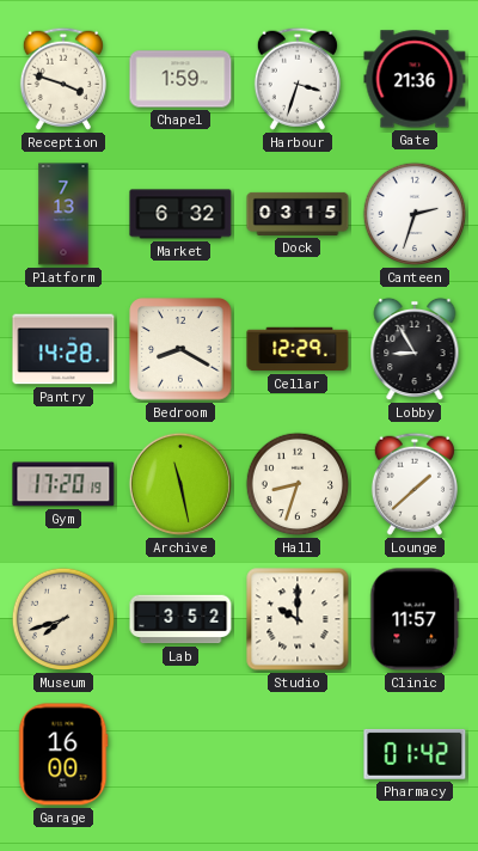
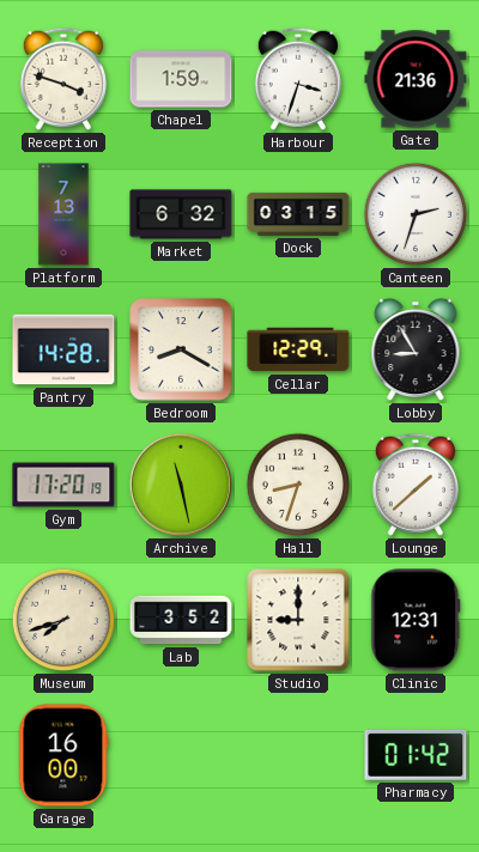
Studio: 10:00 -> 9:00
Clinic: 11:57 -> 12:31
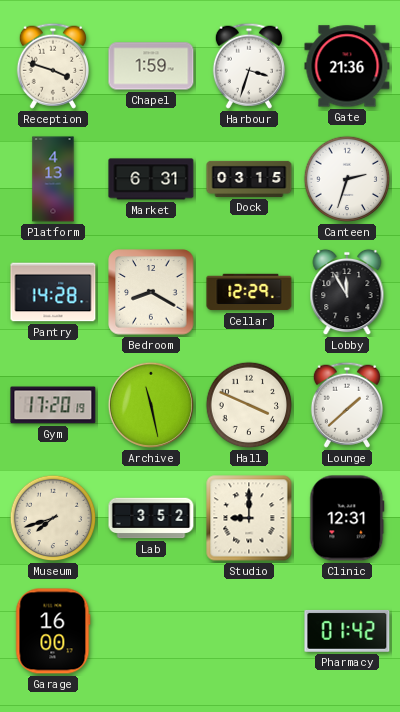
Platform: 7:13 -> 4:13
Market: 6:32 -> 6:31
Lobby: 8:55 -> 11:55
Hall: 8:33 -> 3:49
